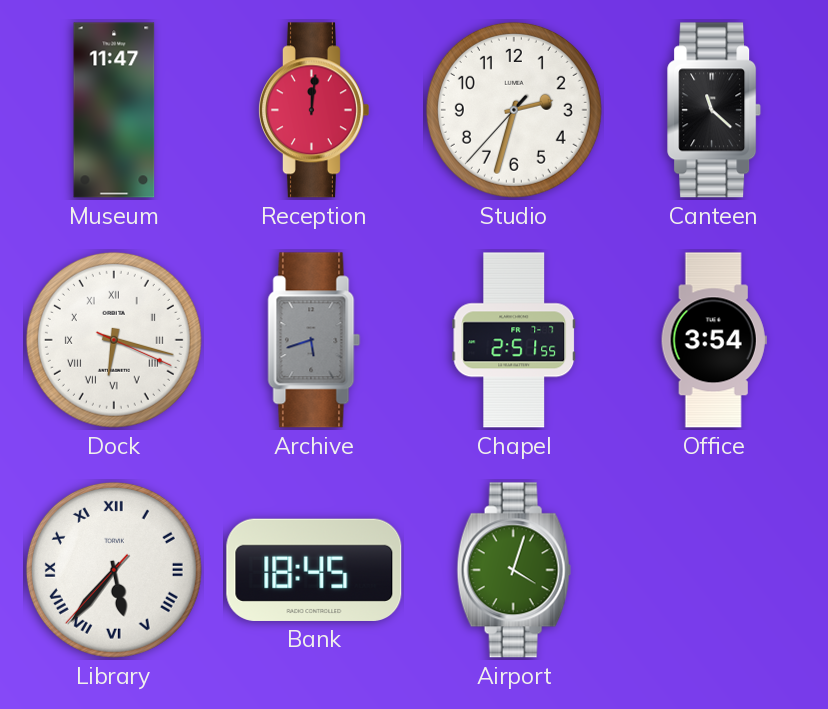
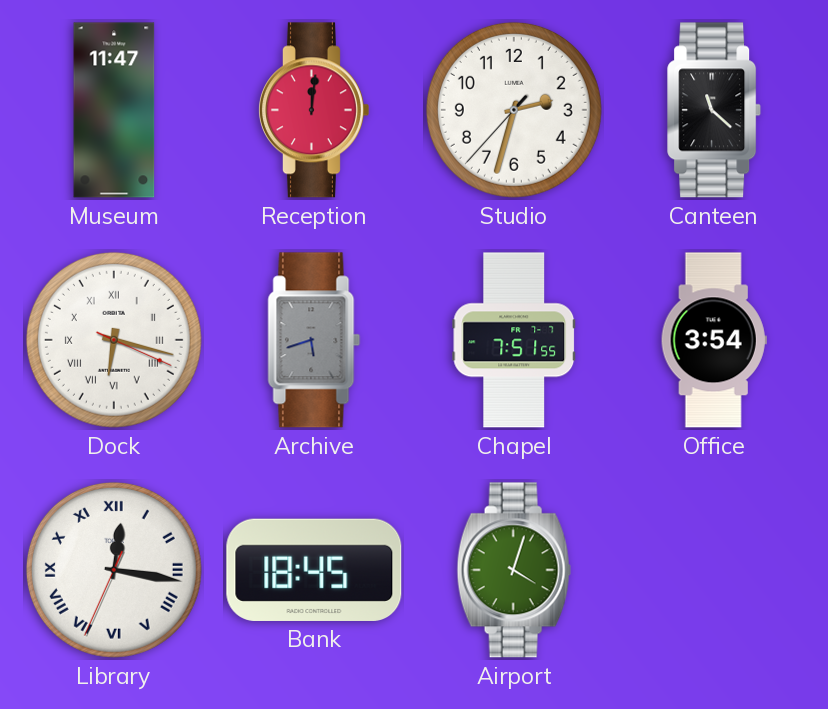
Chapel: 2:51 -> 7:51
Library: 5:36 -> 12:16
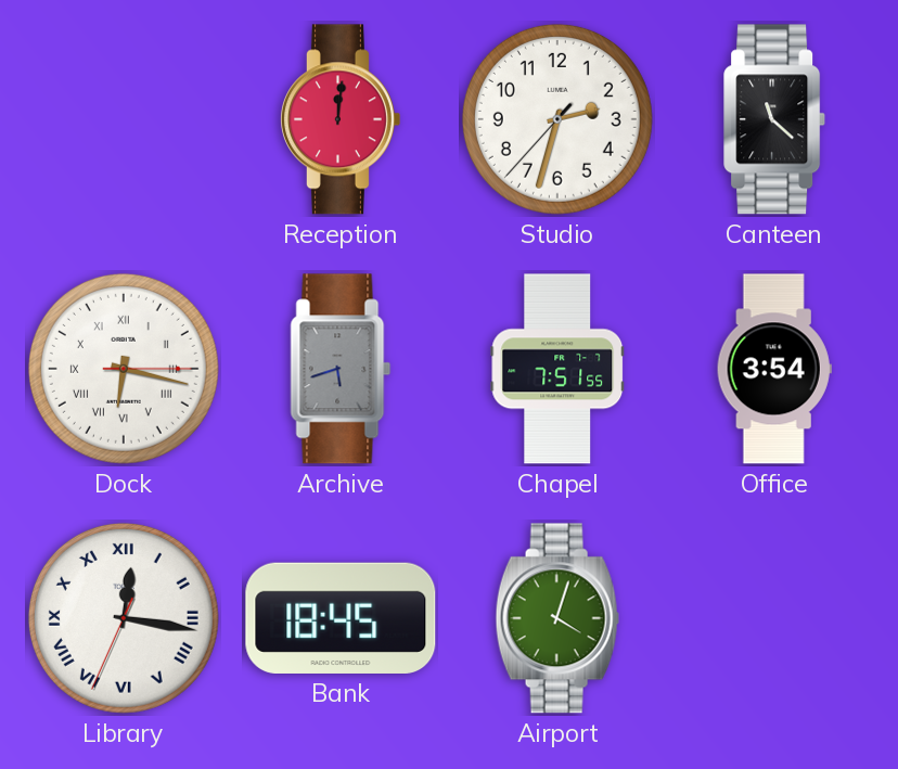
Museum: 11:47 -> none
Dock: 6:17:19 -> 6:17:15
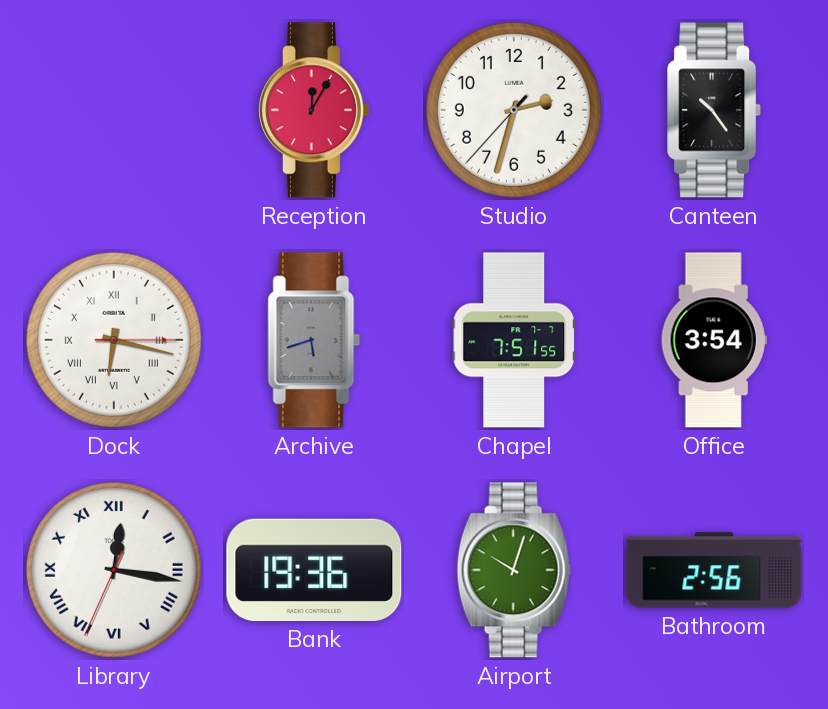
Reception: 12:01 -> 12:05
Canteen: 11:22 -> 10:24
Bank: 18:45 -> 19:36
Airport: 4:03 -> 10:03
Bathroom: none -> 2:56
